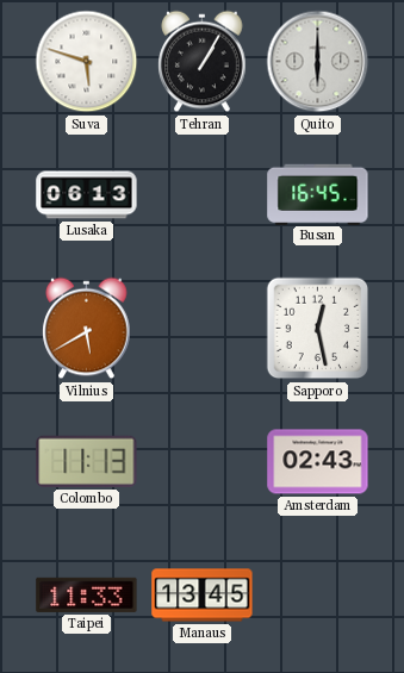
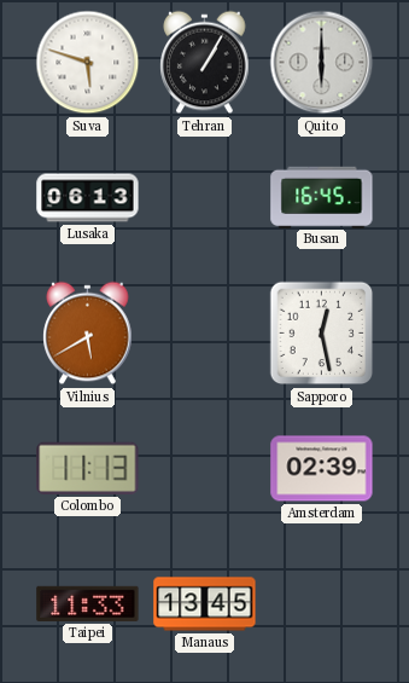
Amsterdam: 02:43 -> 02:39
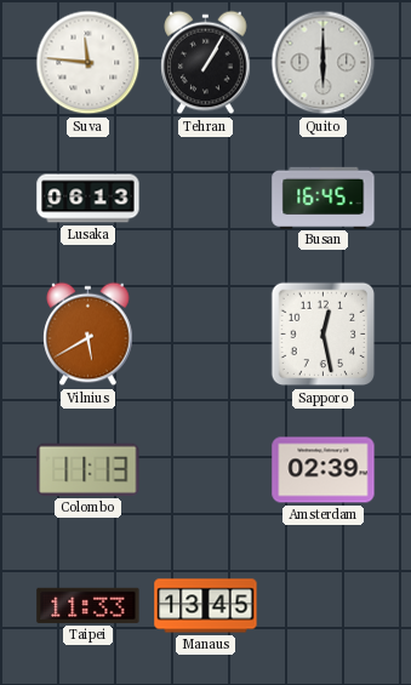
Suva: 5:48 -> 11:46
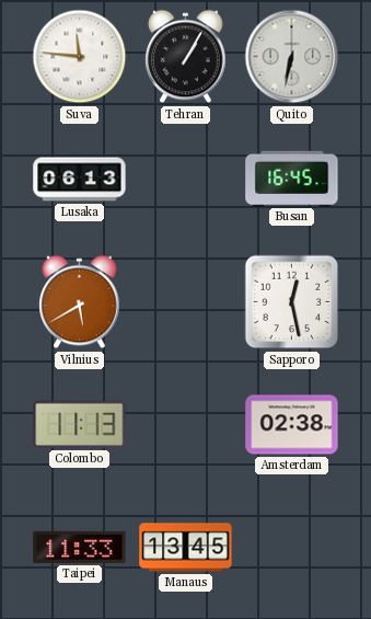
Quito: 6:00 -> 6:32
Amsterdam: 02:39 -> 02:38
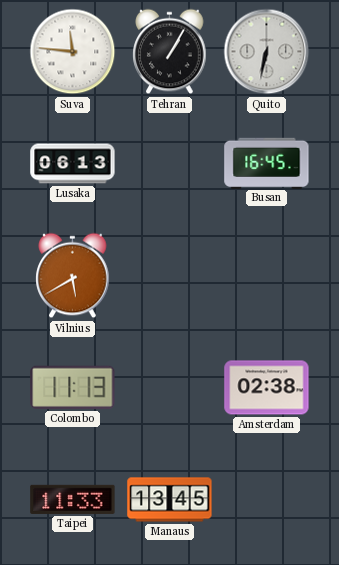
Sapporo: 12:28 -> none
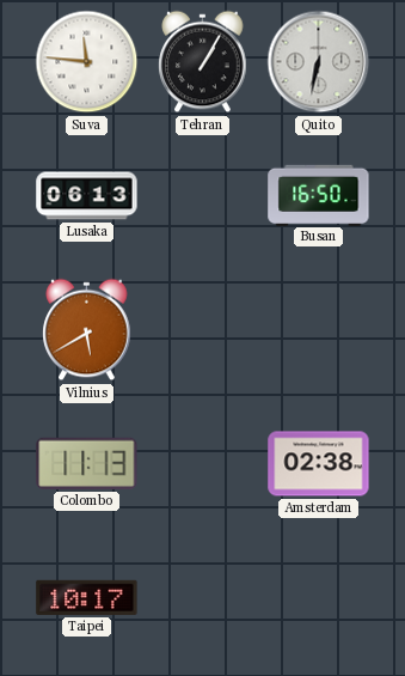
Busan: 16:45 -> 16:50
Taipei: 11:33 -> 10:17
Manaus: 13:45 -> none
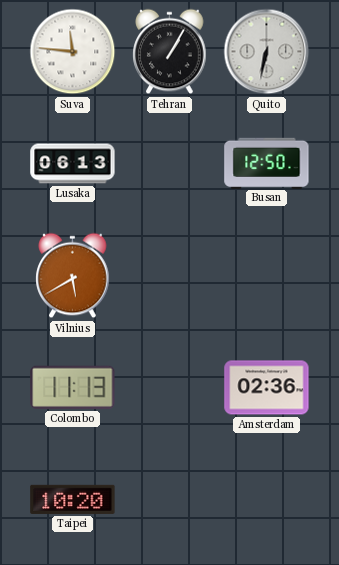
Busan: 16:50 -> 12:50
Amsterdam: 02:38 -> 02:36
Taipei: 10:17 -> 10:20
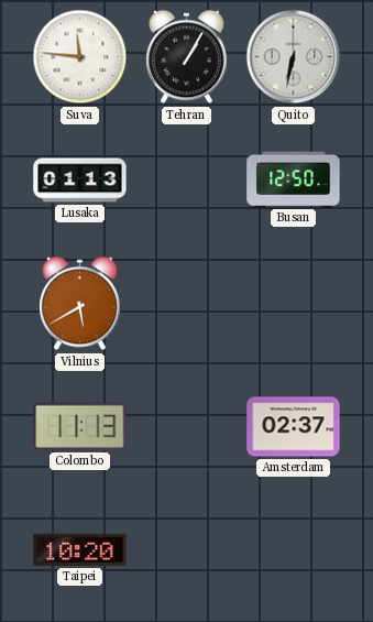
Lusaka: 06:13 -> 01:13
Amsterdam: 02:36 -> 02:37
